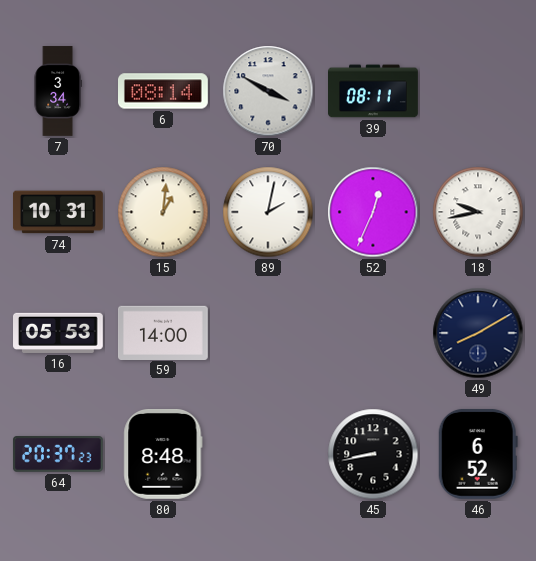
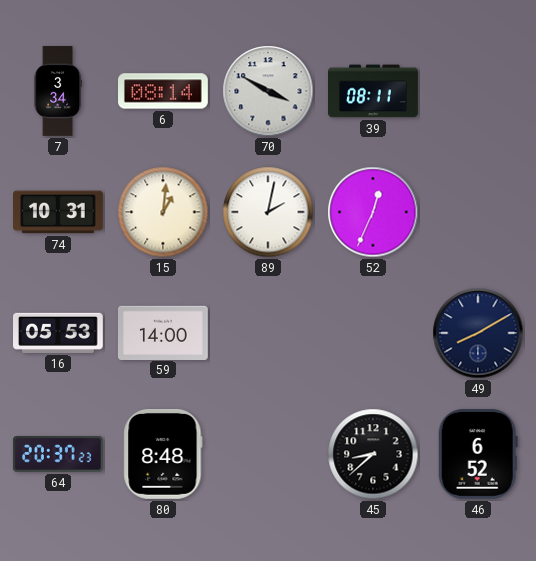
18: 9:43 -> none
45: 8:43 -> 8:38
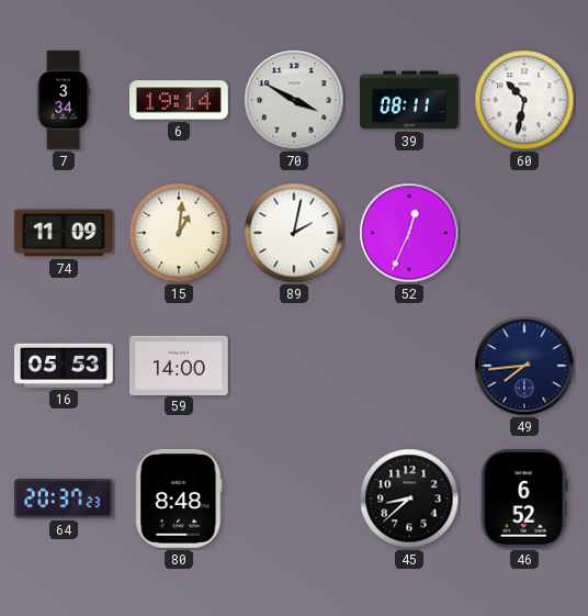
6: 08:14 -> 19:14
60: none -> 10:32
74: 10:31 -> 11:09
49: 8:10 -> 7:44
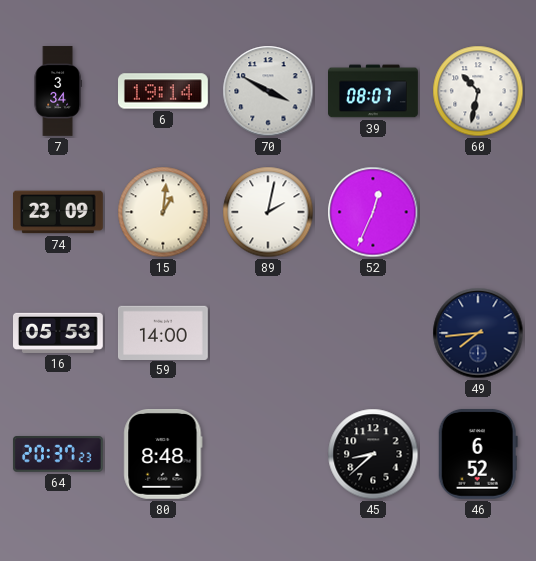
39: 08:11 -> 08:07
74: 11:09 -> 23:09
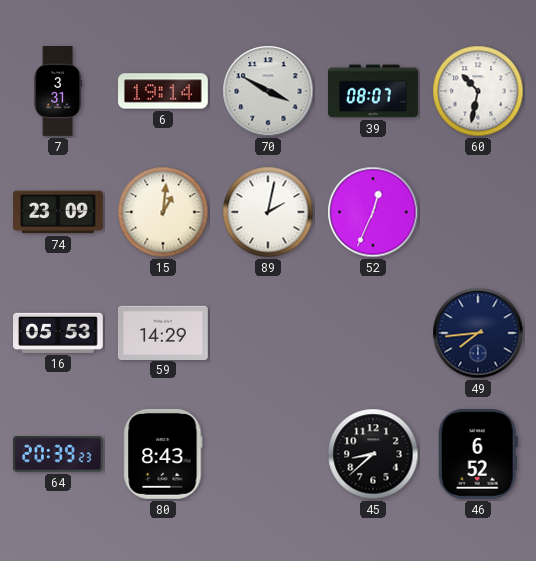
7: 3:34 -> 3:31
59: 14:00 -> 14:29
64: 20:37 -> 20:39
80: 8:48 -> 8:43
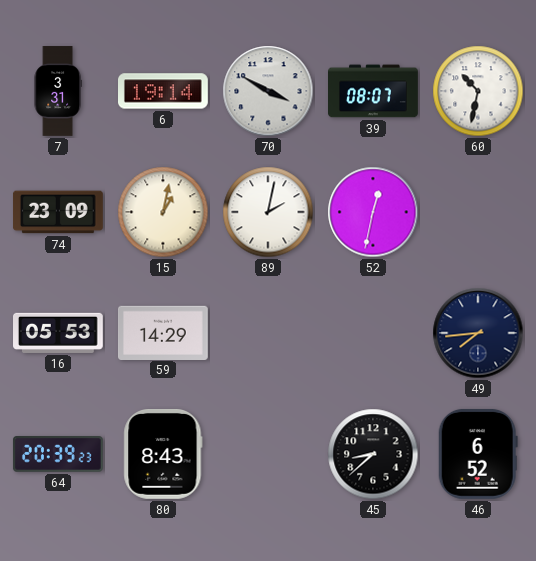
15: 1:01 -> 1:02
52: 12:34 -> 12:32
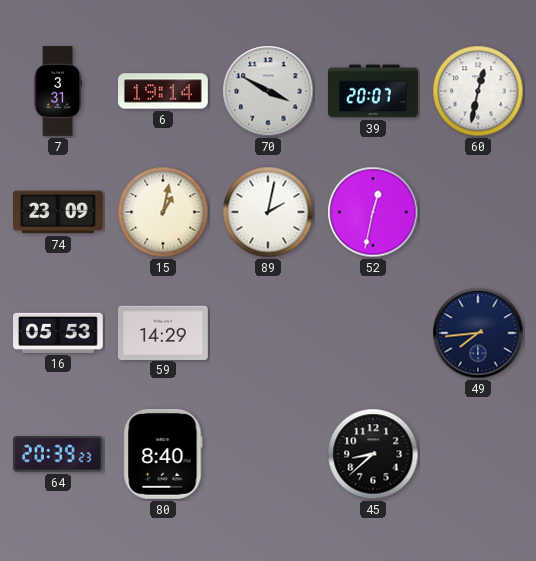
39: 08:07 -> 20:07
60: 10:32 -> 12:32
80: 8:43 -> 8:40
46: 6:52 -> none
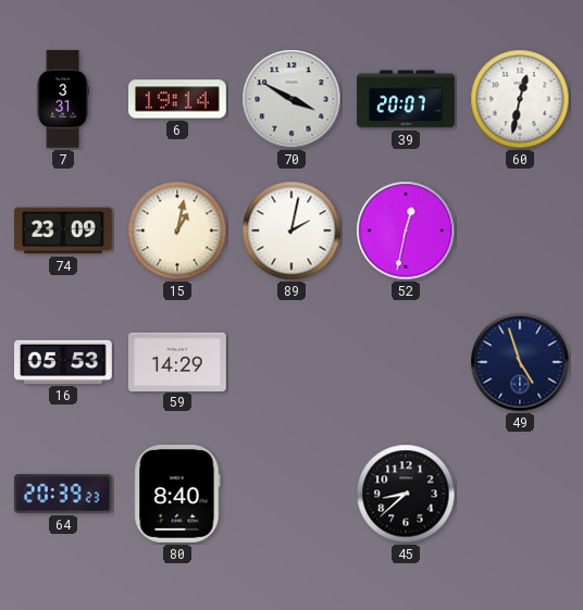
49: 7:44 -> 4:57
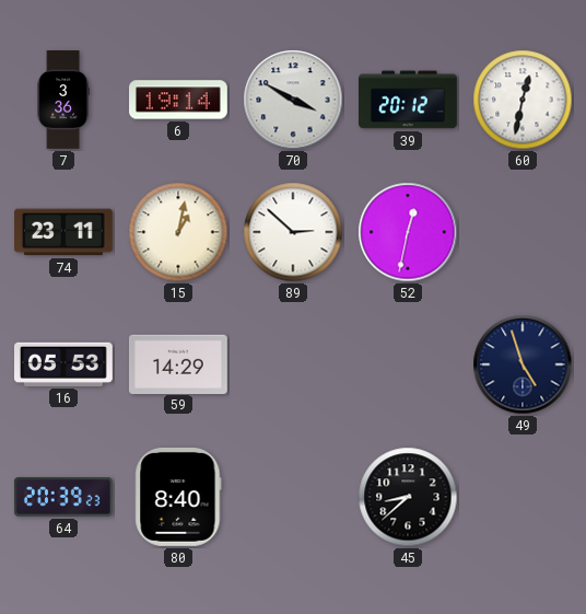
7: 3:31 -> 3:36
39: 20:07 -> 20:12
74: 23:09 -> 23:11
89: 2:02 -> 2:52
